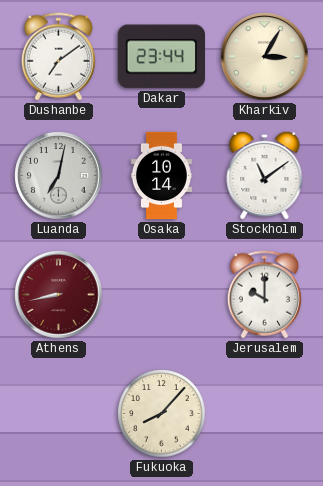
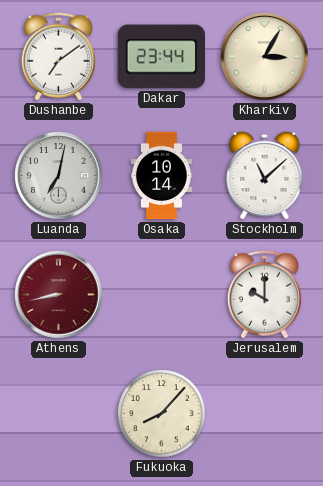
Stockholm: 11:09 -> 11:08
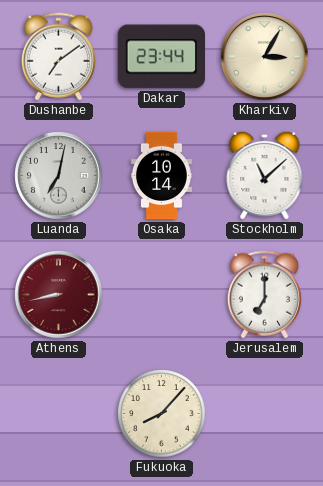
Jerusalem: 10:00 -> 7:00
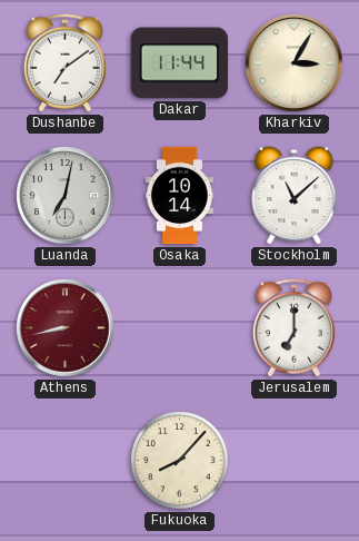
Dakar: 23:44 -> 11:44
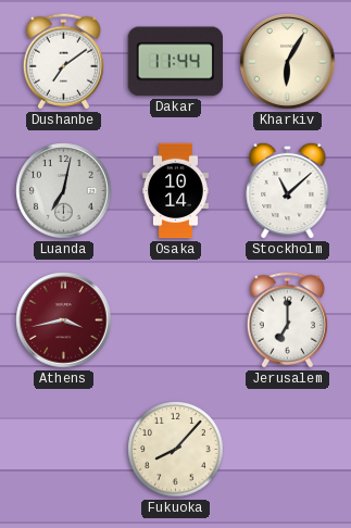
Kharkiv: 3:05 -> 6:05
Athens: 8:43 -> 3:43
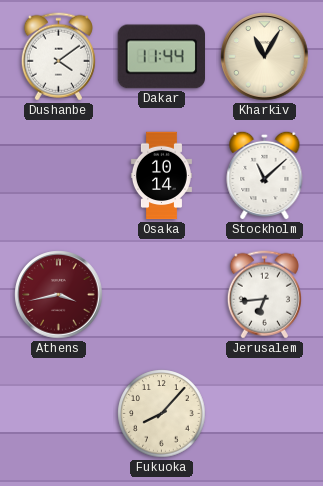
Dushanbe: 7:09 -> 4:09
Kharkiv: 6:05 -> 11:05
Luanda: 7:02 -> none
Jerusalem: 7:00 -> 6:44
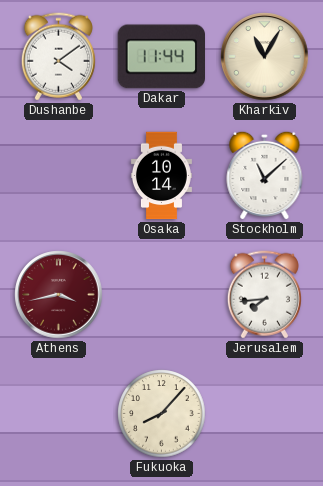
Jerusalem: 6:44 -> 7:44
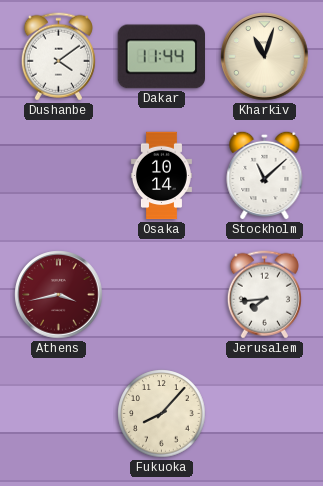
Kharkiv: 11:05 -> 11:03
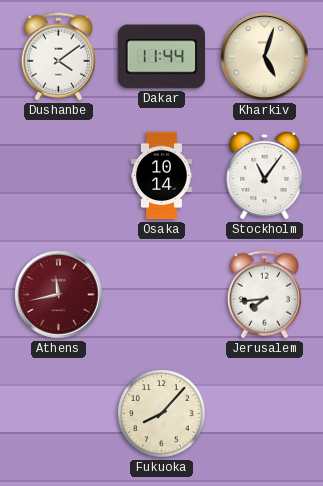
Kharkiv: 11:03 -> 5:03
Stockholm: 11:08 -> 11:06
Athens: 3:43 -> 11:43
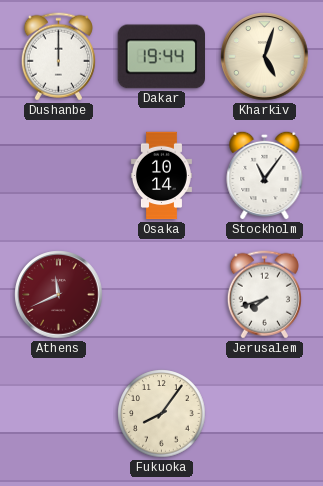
Dushanbe: 4:09 -> 12:00
Dakar: 11:44 -> 19:44
Athens: 11:43 -> 11:41
Jerusalem: 7:44 -> 7:42
Fukuoka: 8:07 -> 8:06
